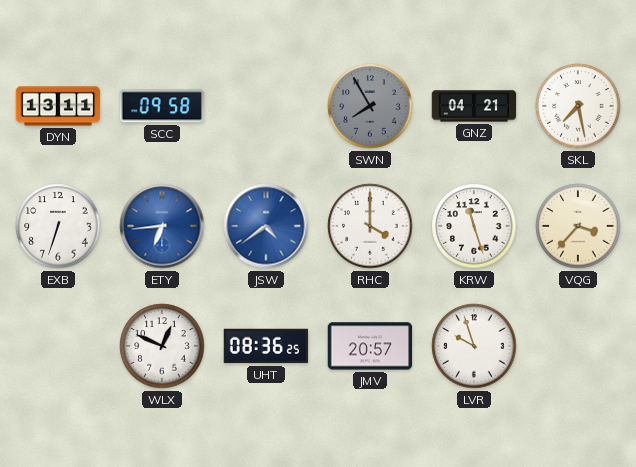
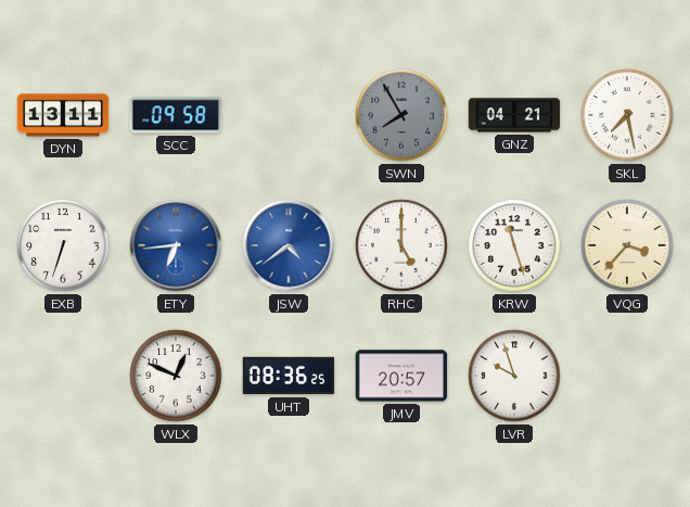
RHC: 4:00 -> 5:00
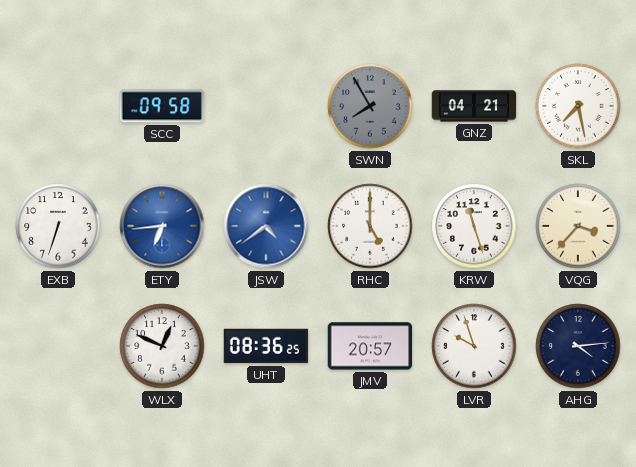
DYN: 13:11 -> none
AHG: none -> 4:14
